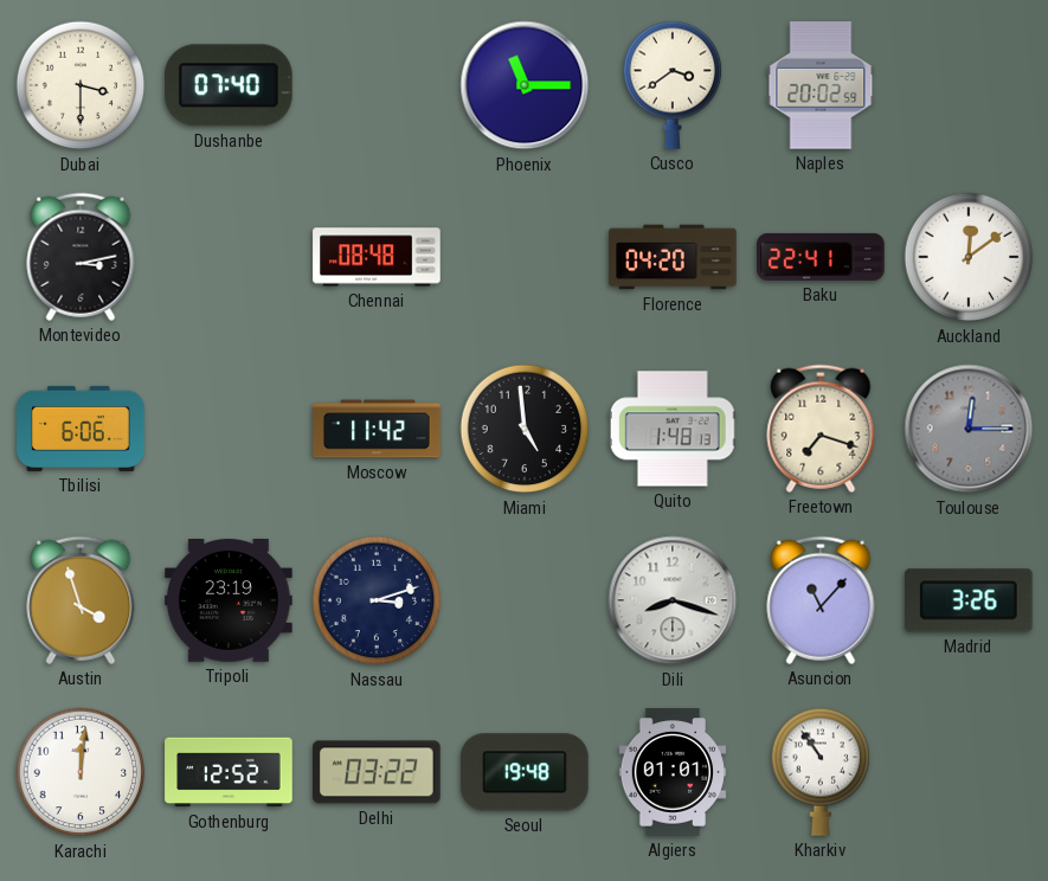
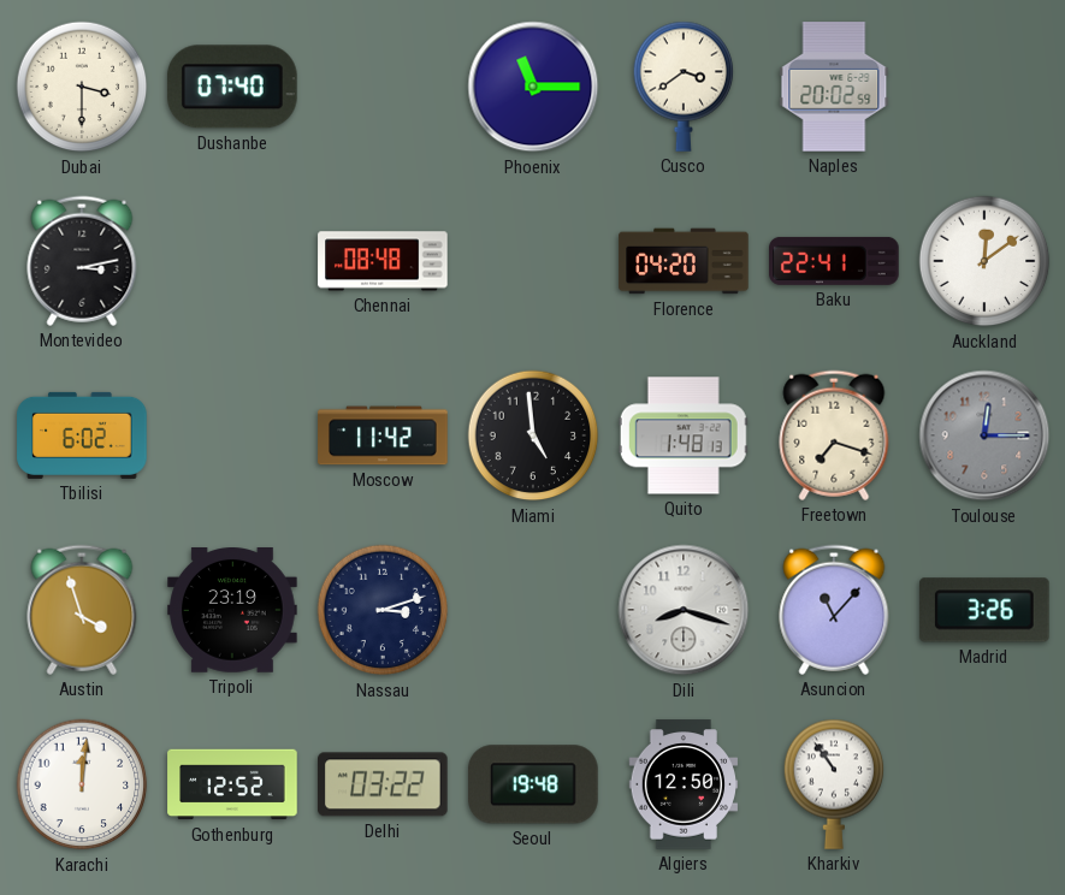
Tbilisi: 6:06 -> 6:02
Algiers: 01:01 -> 12:50
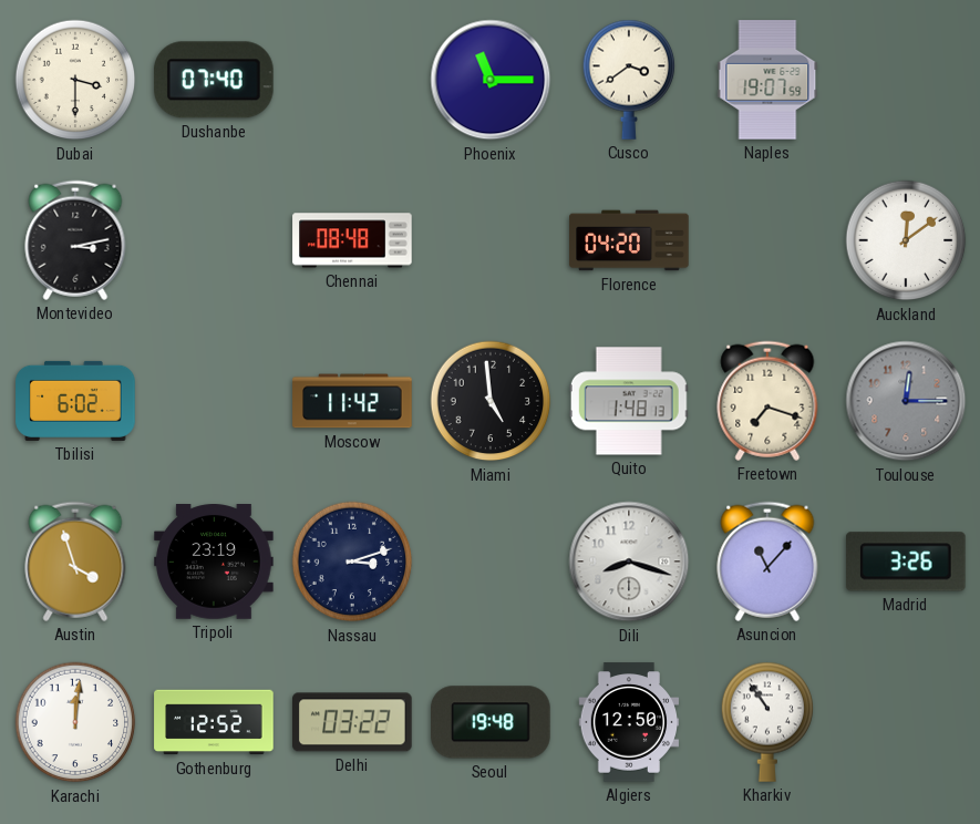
Naples: 20:02 -> 19:07
Baku: 22:41 -> none
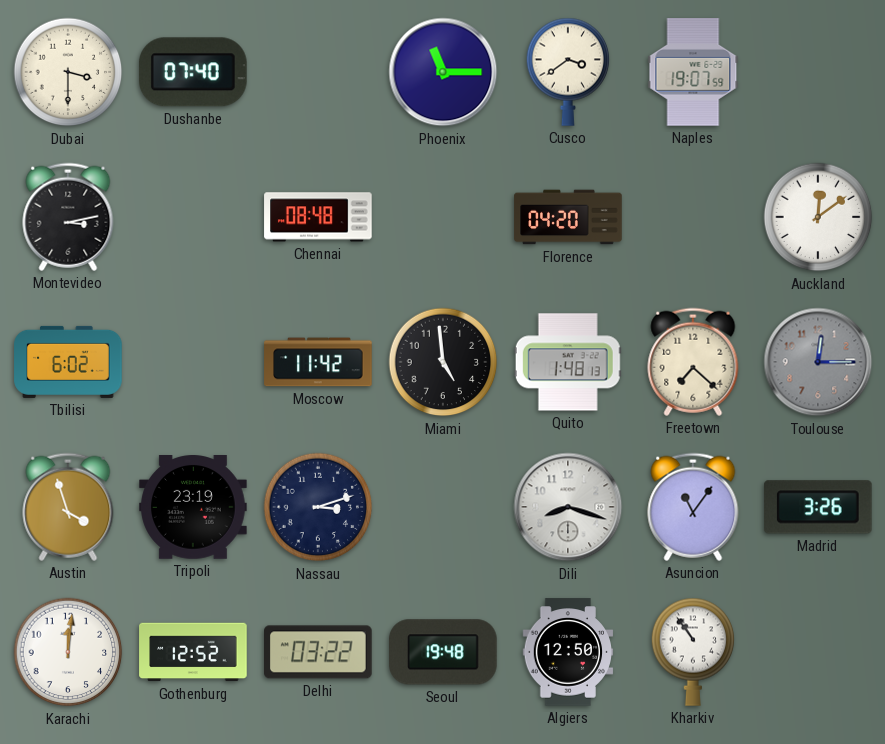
Freetown: 7:18 -> 7:22
Asuncion: 11:07 -> 11:06
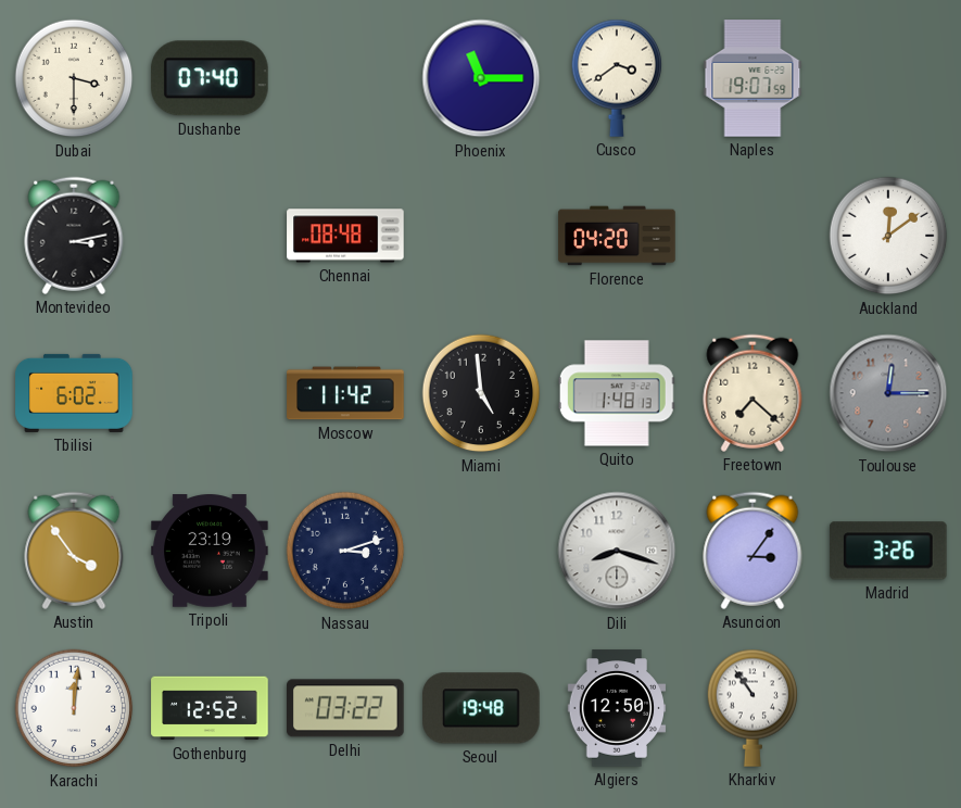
Austin: 3:57 -> 3:54
Asuncion: 11:06 -> 3:06
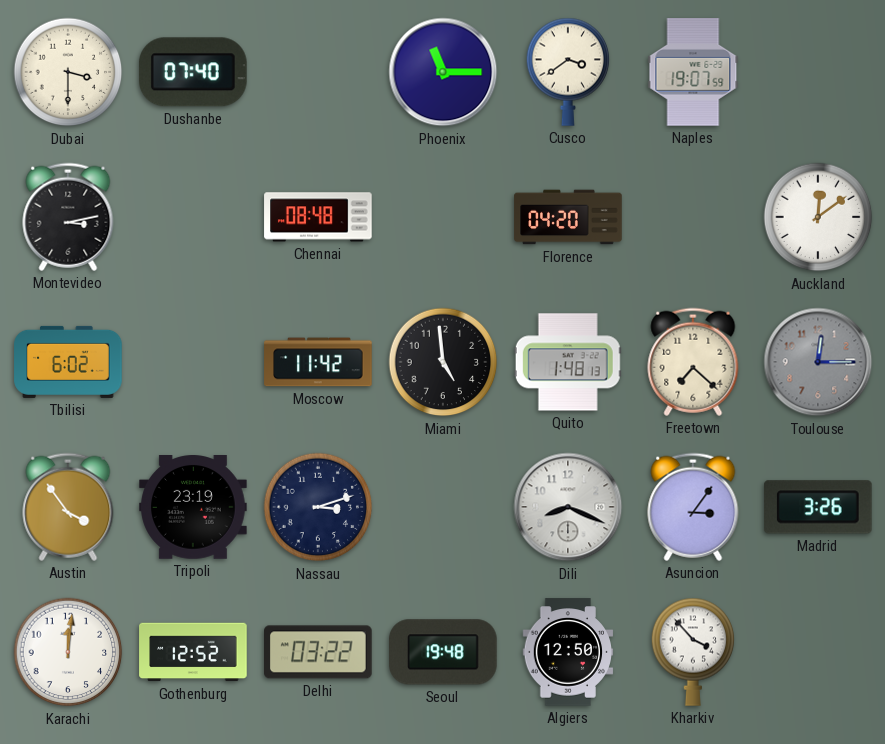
Dili: 8:18 -> 8:19
Kharkiv: 10:54 -> 3:53
